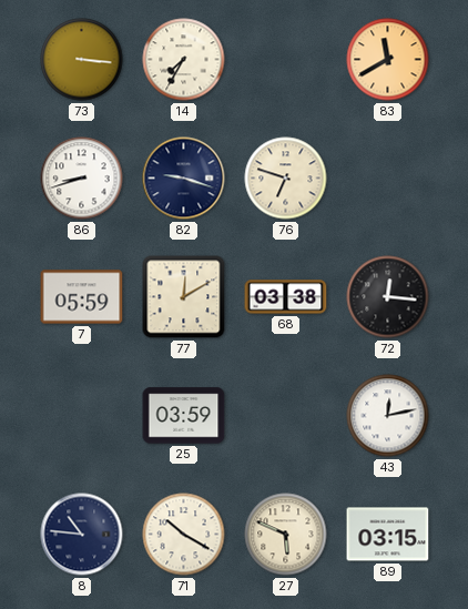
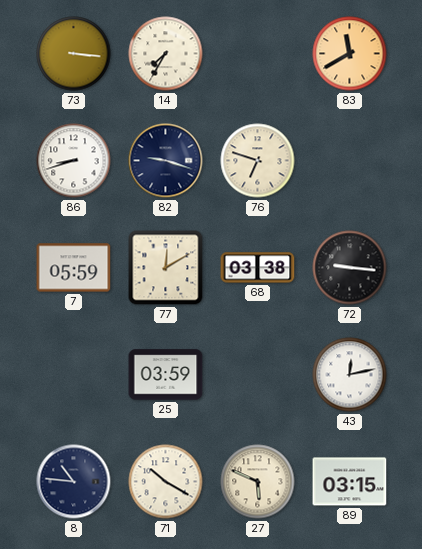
72: 12:16 -> 9:16
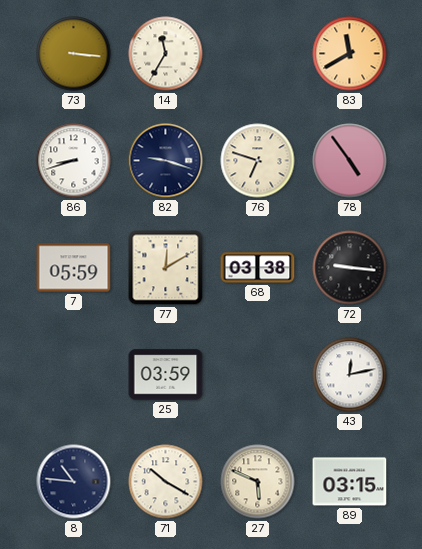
14: 7:35 -> 11:35
78: none -> 4:54
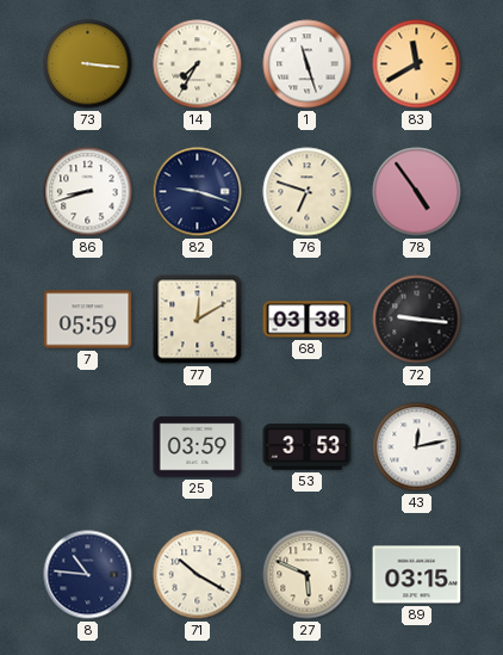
14: 11:35 -> 7:35
1: none -> 11:27
53: none -> 3:53
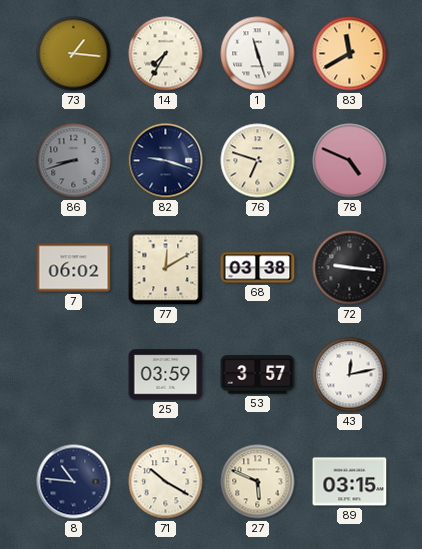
73: 3:16 -> 1:16
86 dial: white -> grey
78: 4:54 -> 4:49
7: 05:59 -> 06:02
53: 3:53 -> 3:57
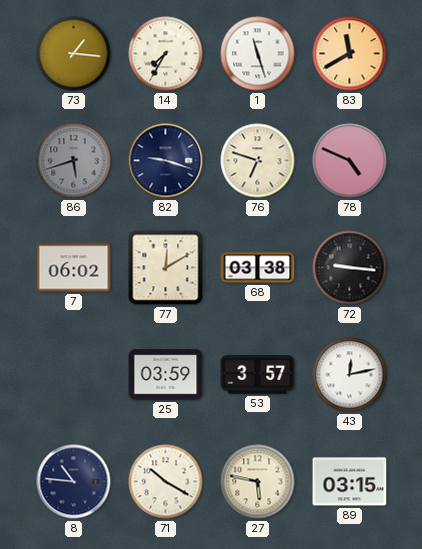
86: 8:42 -> 5:42
27: 5:49 -> 5:47
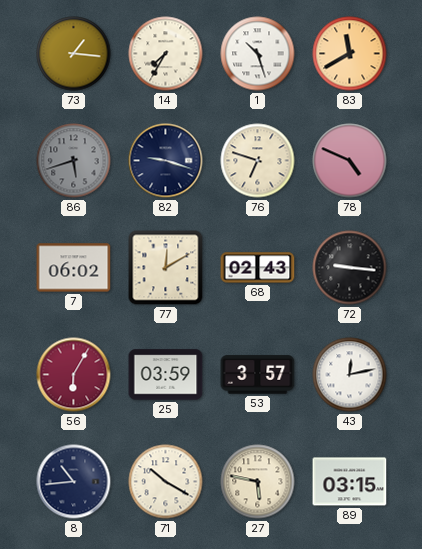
1: 11:27 -> 10:27
68: 03:38 -> 02:43
56: none -> 6:05
8: 10:46 -> 10:44
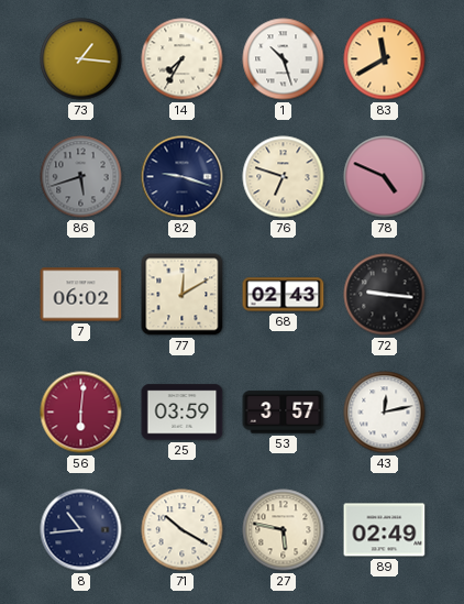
56: 6:05 -> 6:01
89: 03:15 -> 02:49
